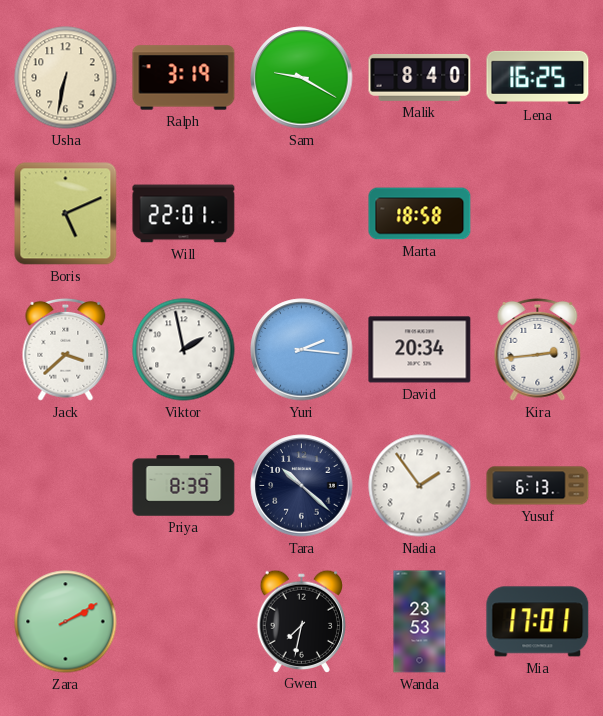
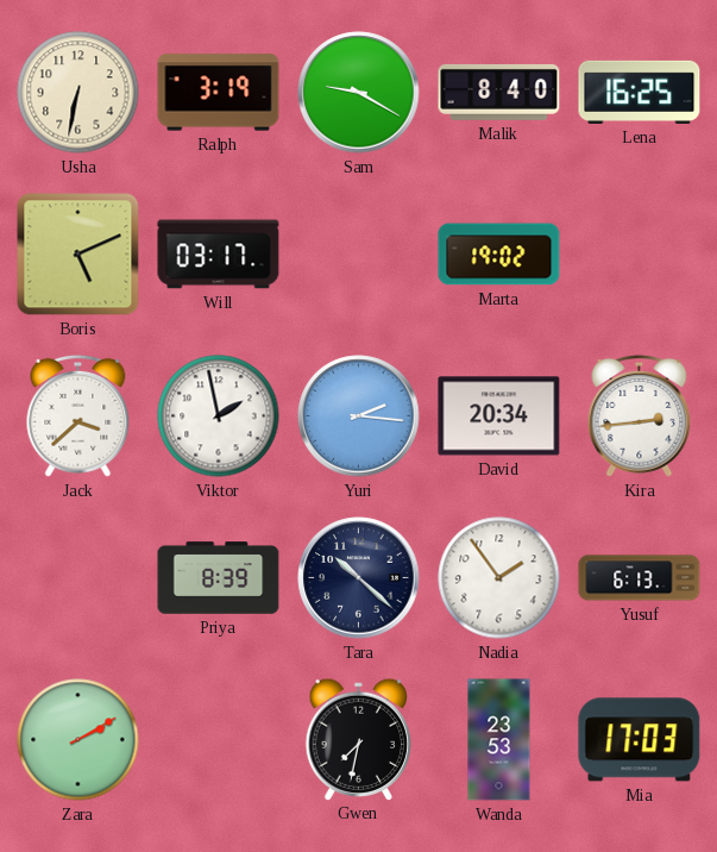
Will: 22:01 -> 03:17
Marta: 18:58 -> 19:02
Mia: 17:01 -> 17:03
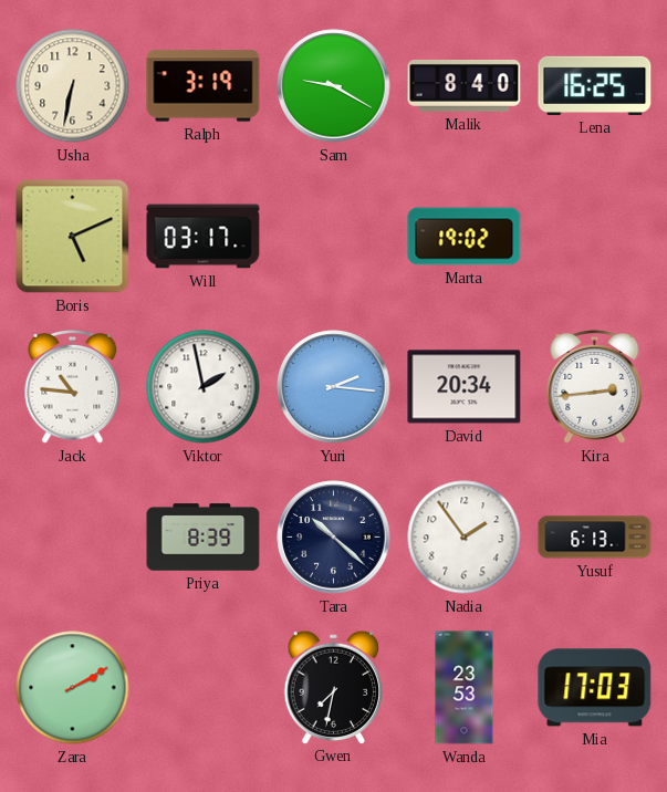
Jack: 3:38 -> 10:46
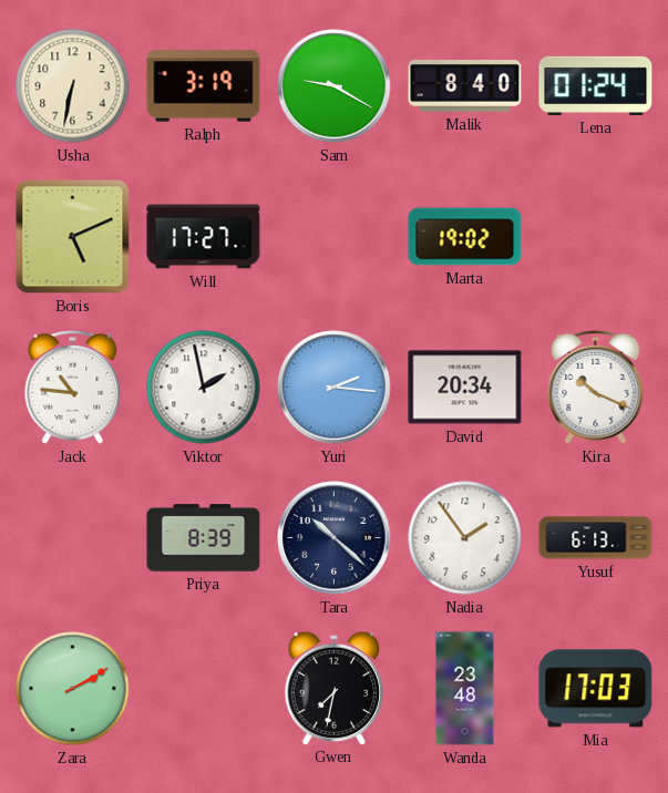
Lena: 16:25 -> 01:24
Will: 03:17 -> 17:27
Kira: 2:44 -> 10:19
Wanda: 23:53 -> 23:48
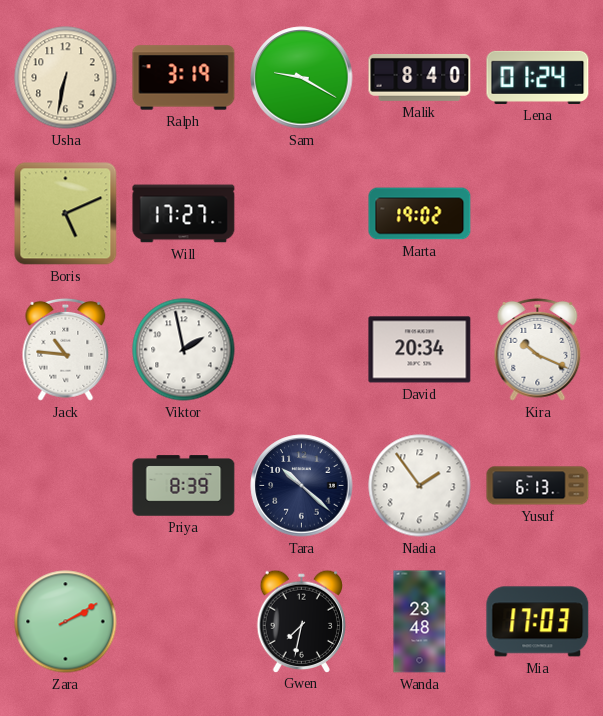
Yuri: 2:16 -> none
